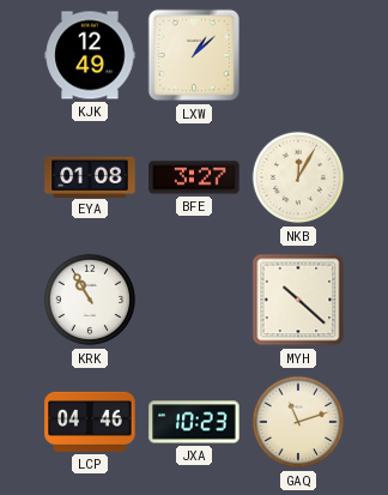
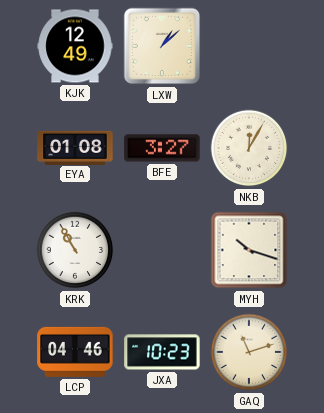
MYH: 10:22 -> 10:18
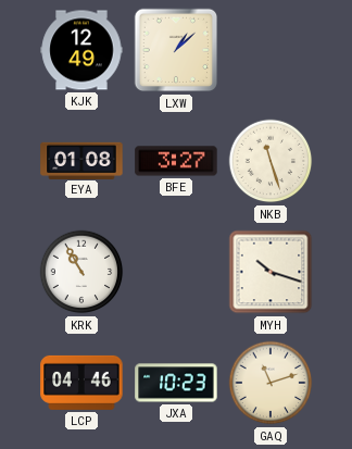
NKB: 12:05 -> 11:27
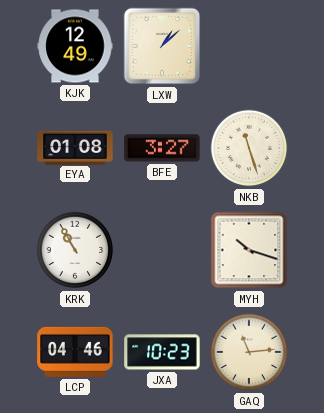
GAQ: 11:12 -> 11:14
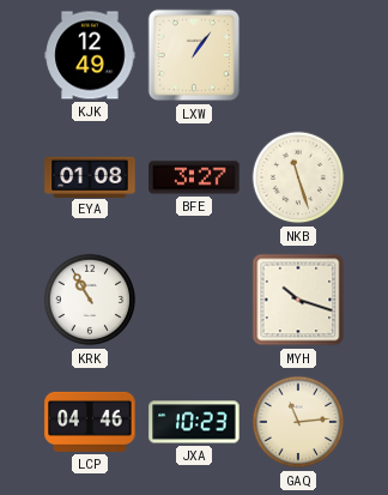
LXW: 1:08 -> 1:06
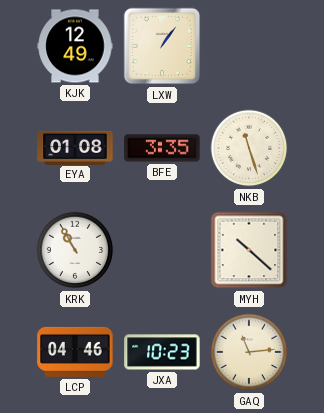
BFE: 3:27 -> 3:35
MYH: 10:18 -> 10:22
